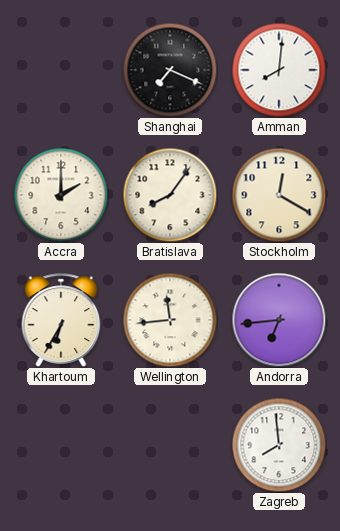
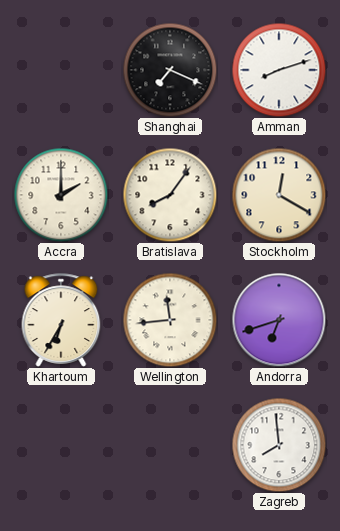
Amman: 8:01 -> 8:12
Andorra: 6:44 -> 6:42
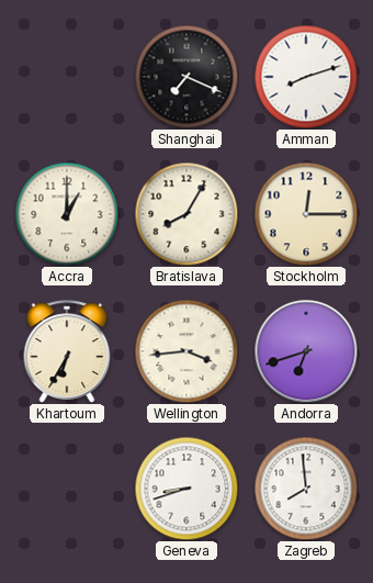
Accra: 2:00 -> 1:00
Bratislava: 8:06 -> 8:05
Stockholm: 12:20 -> 12:15
Wellington: 11:44 -> 3:44
Geneva: none -> 8:42
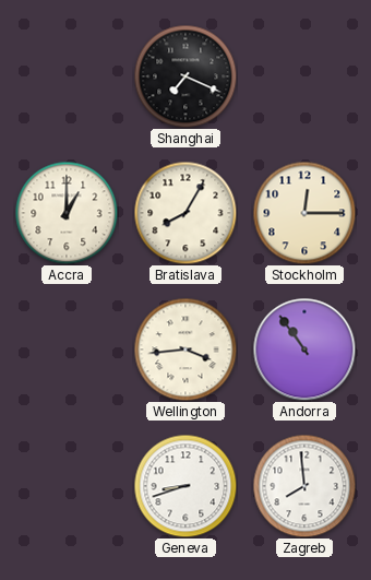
Amman: 8:12 -> none
Khartoum: 6:35 -> none
Andorra: 6:42 -> 10:54
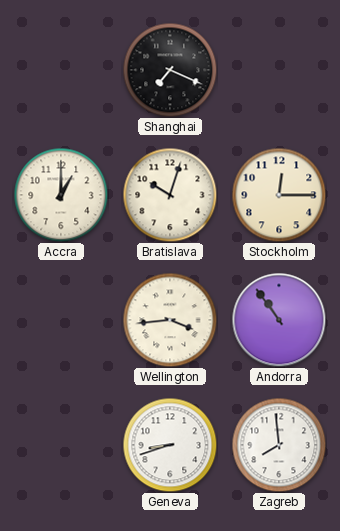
Bratislava: 8:05 -> 10:03
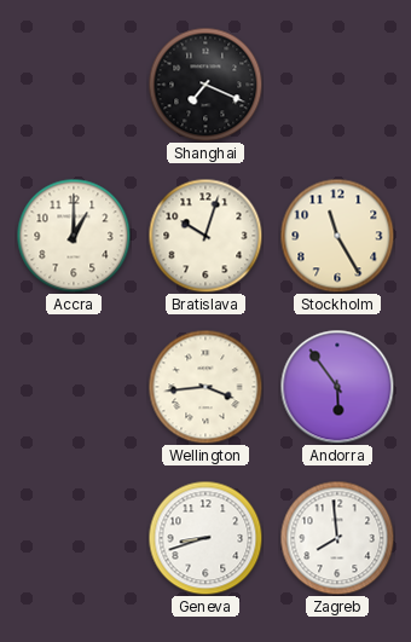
Stockholm: 12:15 -> 11:25
Andorra: 10:54 -> 5:54
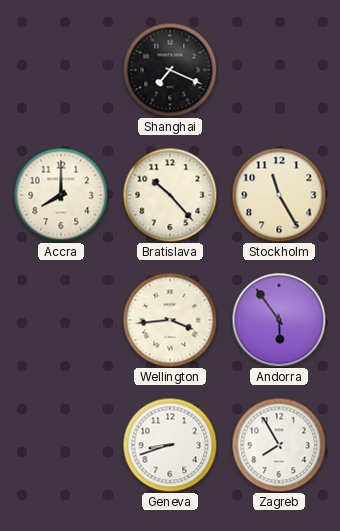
Accra: 1:00 -> 8:00
Bratislava: 10:03 -> 10:23
Zagreb: 7:59 -> 7:55
